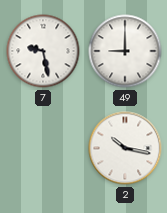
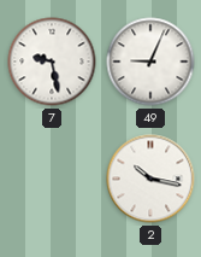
49: 9:00 -> 9:04
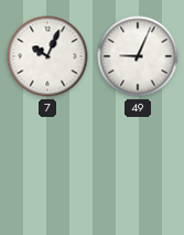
7: 9:28 -> 10:04
2: 10:17 -> none
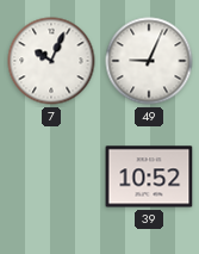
39: none -> 10:52
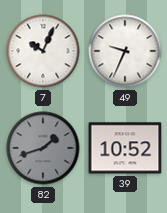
49: 9:04 -> 9:34
82: none -> 1:42
